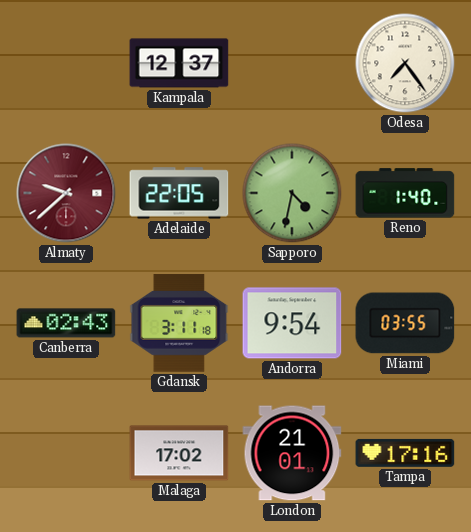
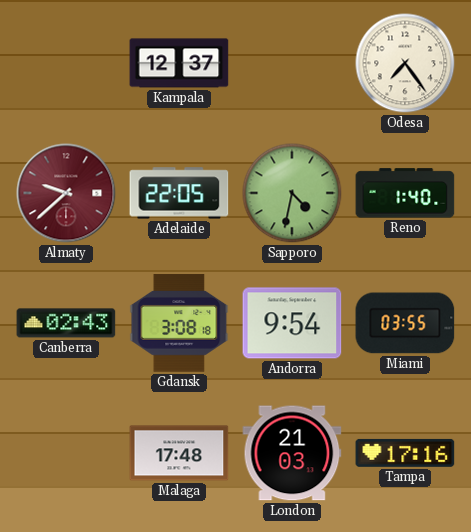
Gdansk: 3:11 -> 3:08
Malaga: 17:02 -> 17:48
London: 21:01 -> 21:03
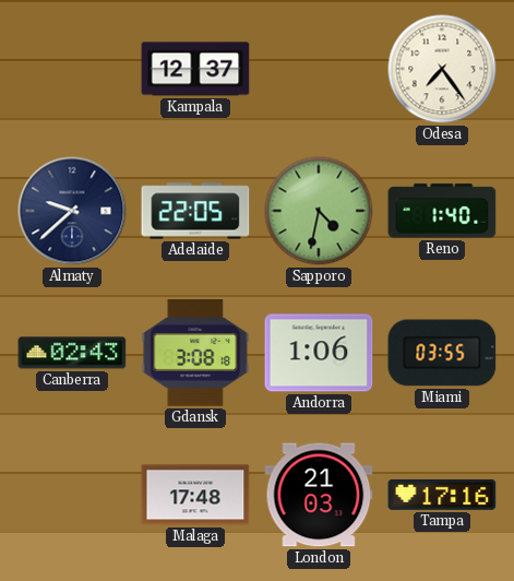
Almaty dial: burgundy -> navy
Andorra: 9:54 -> 1:06
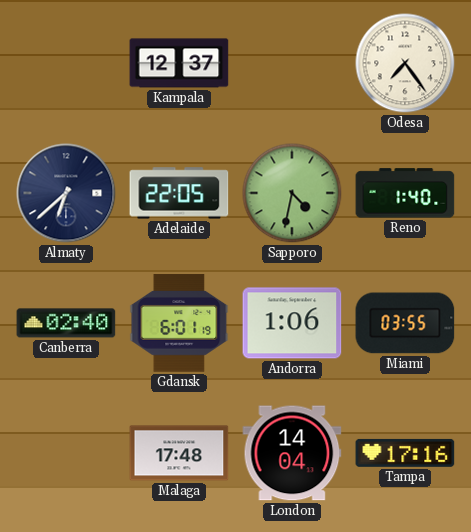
Almaty: 9:38 -> 6:38
Canberra: 02:43 -> 02:40
Gdansk: 3:08 -> 6:01
London: 21:03 -> 14:04
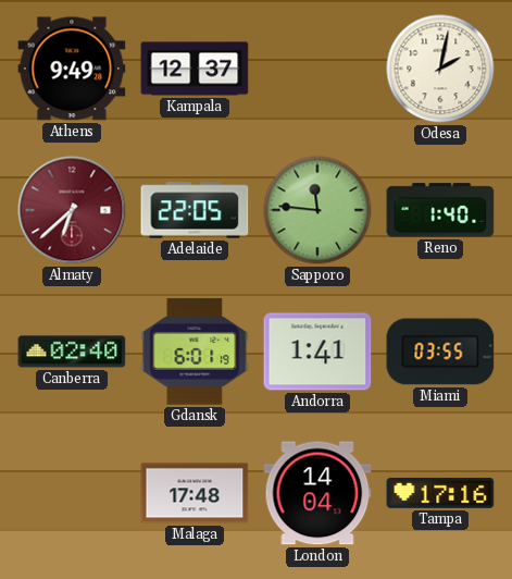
Athens: none -> 9:49
Odesa: 7:24 -> 2:02
Almaty dial: navy -> burgundy
Sapporo: 4:32 -> 11:46
Andorra: 1:06 -> 1:41
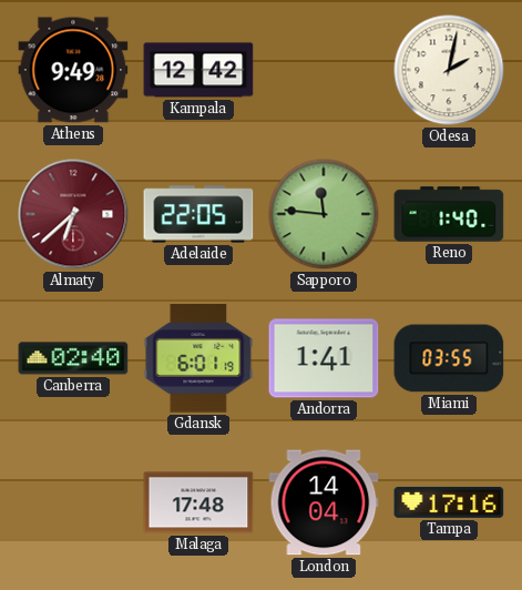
Kampala: 12:37 -> 12:42
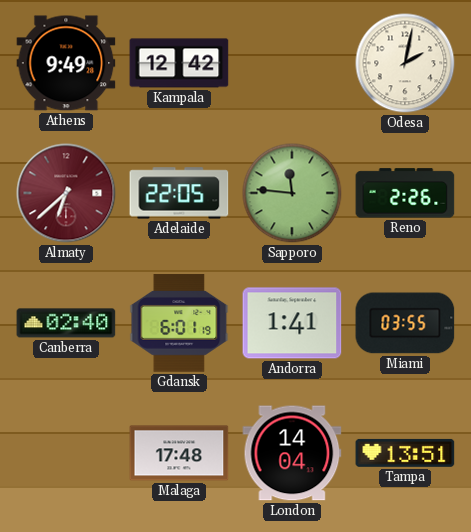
Reno: 1:40 -> 2:26
Tampa: 17:16 -> 13:51
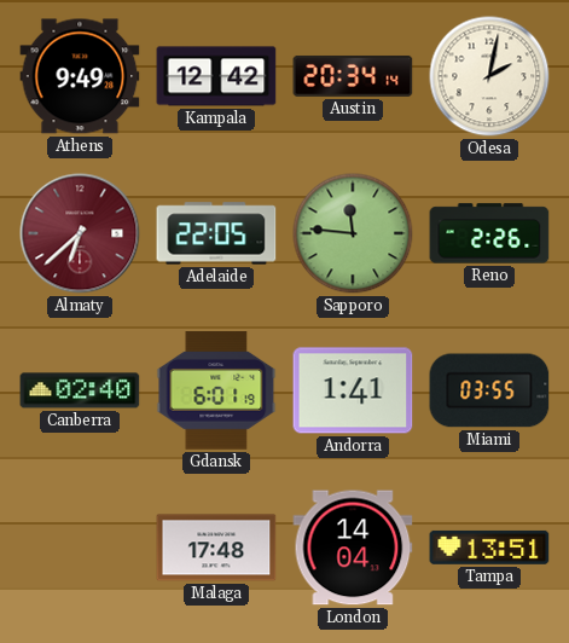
Austin: none -> 20:34
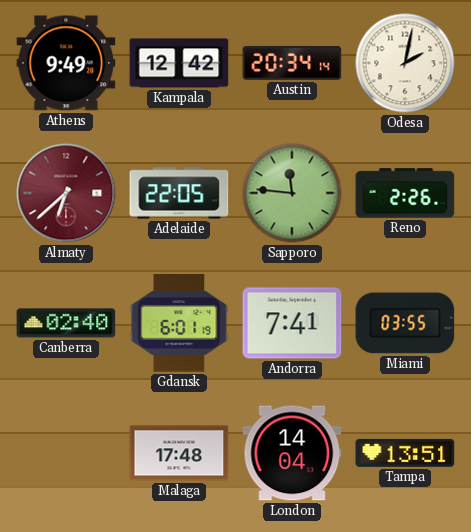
Andorra: 1:41 -> 7:41
